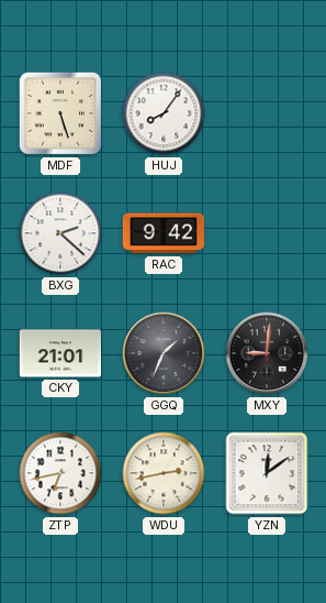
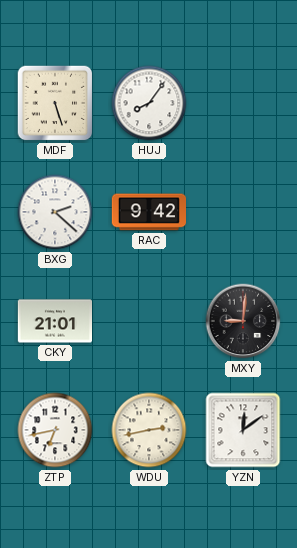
GGQ: 1:34 -> none
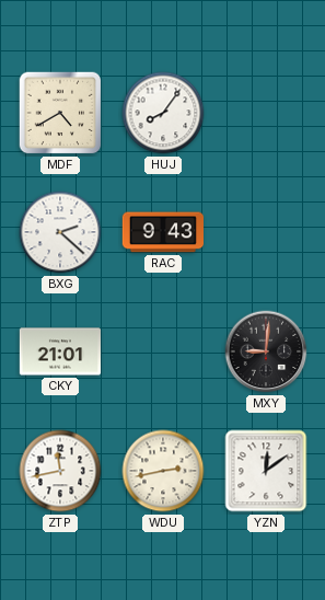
MDF: 5:27 -> 4:40
RAC: 9:42 -> 9:43
ZTP: 6:43 -> 11:43
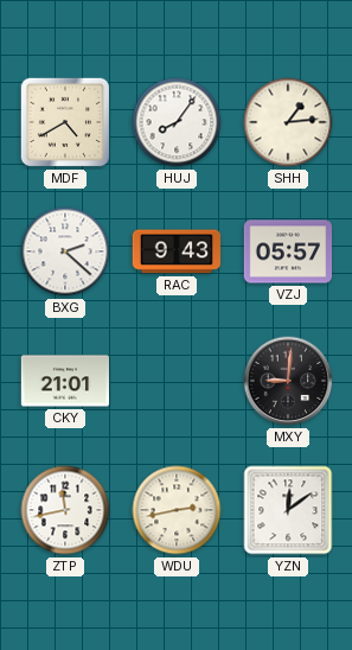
SHH: none -> 1:14
VZJ: none -> 05:57
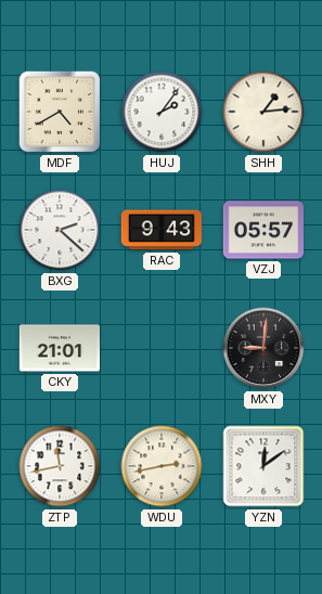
HUJ: 8:06 -> 2:06
